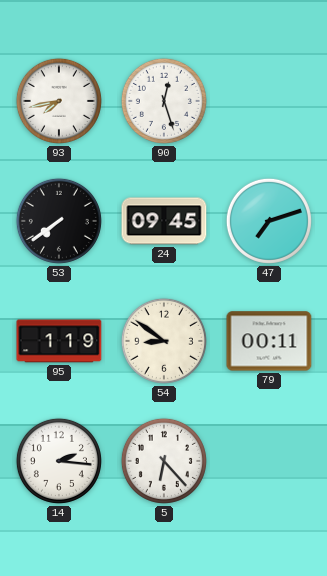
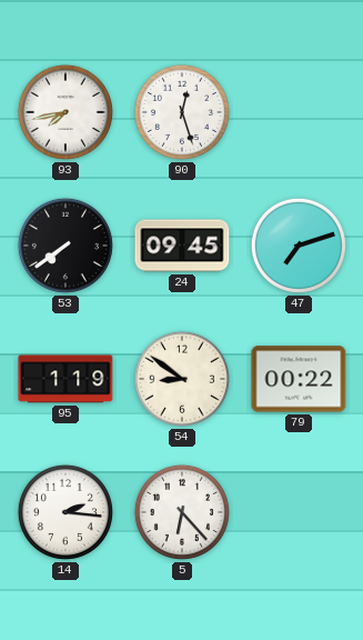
79: 00:11 -> 00:22
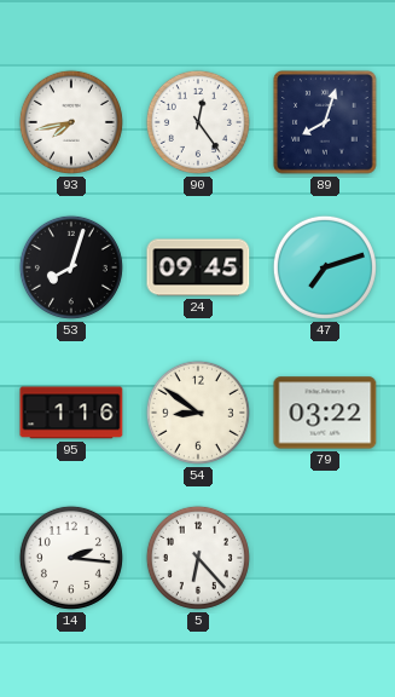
90: 12:27 -> 12:24
89: none -> 8:03
53: 7:39 -> 8:03
95: 1:19 -> 1:16
79: 00:22 -> 03:22
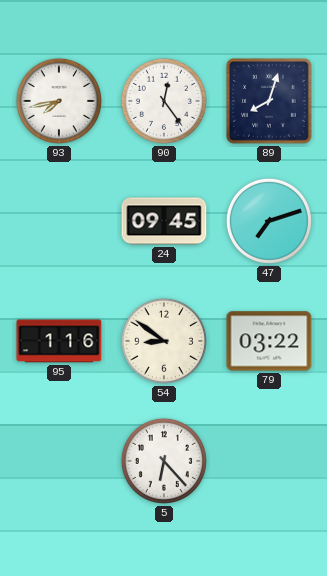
53: 8:03 -> none
14: 2:16 -> none
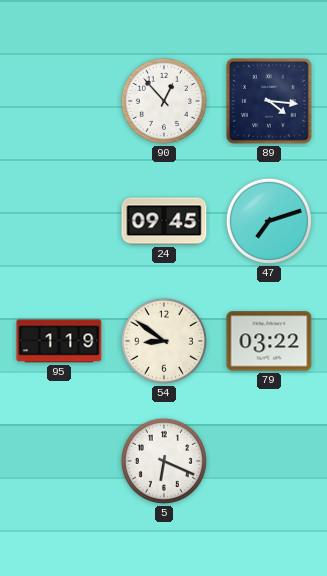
93: 7:43 -> none
90: 12:24 -> 12:53
89: 8:03 -> 4:16
95: 1:16 -> 1:19
5: 6:23 -> 6:19
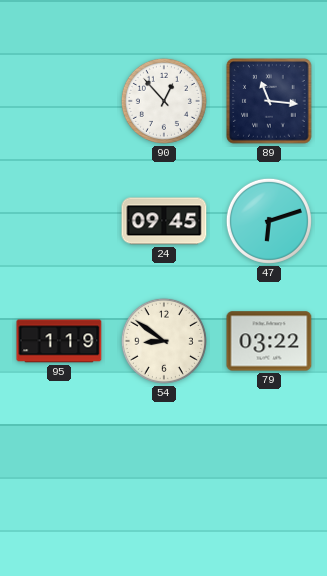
89: 4:16 -> 11:16
47: 7:12 -> 6:12
5: 6:19 -> none
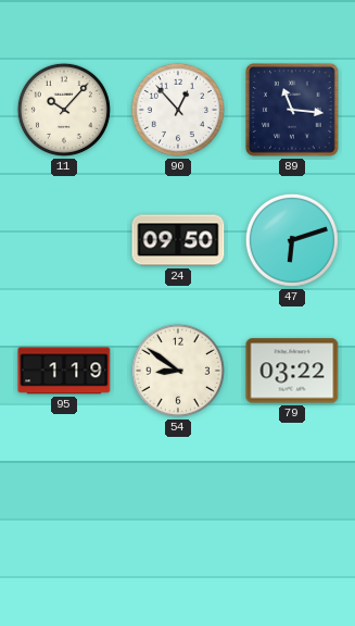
11: none -> 10:07
24: 09:45 -> 09:50
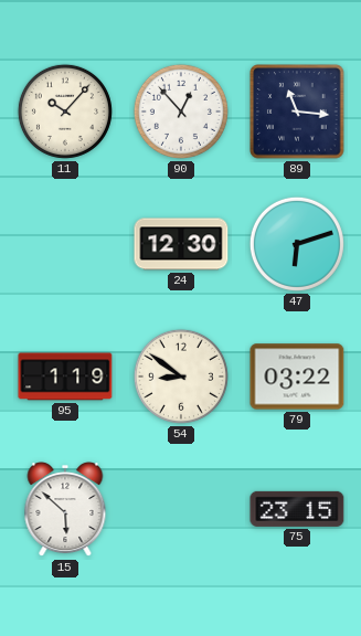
24: 09:50 -> 12:30
15: none -> 5:52
75: none -> 23:15
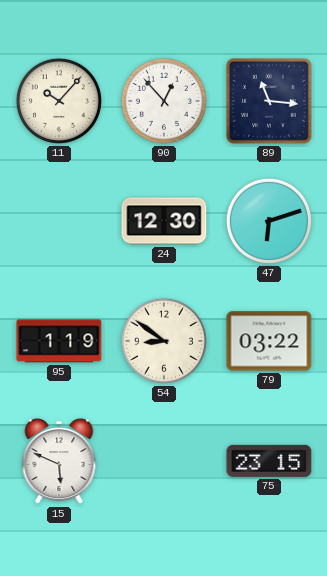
15: 5:52 -> 5:49
